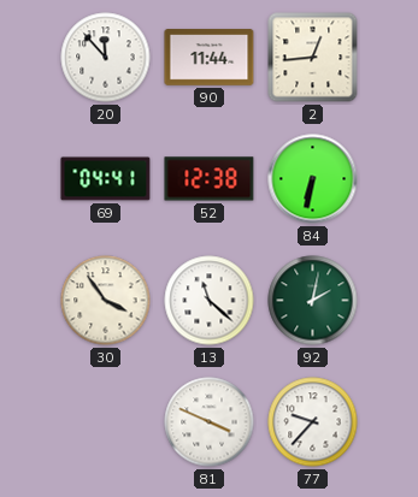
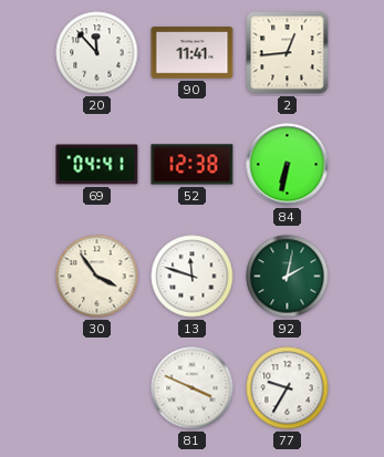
90: 11:44 -> 11:41
13: 11:22 -> 11:48
77: 9:37 -> 9:35
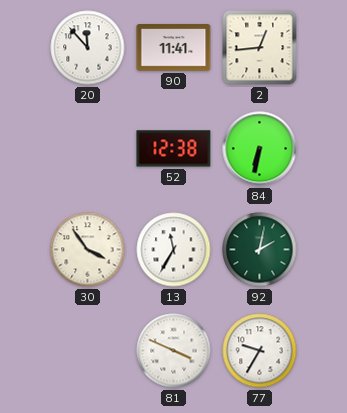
69: 04:41 -> none
13: 11:48 -> 11:35
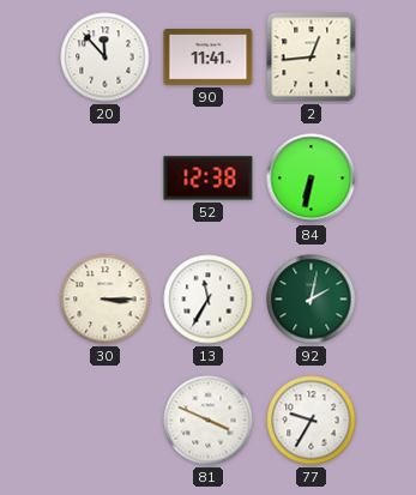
30: 3:54 -> 3:15
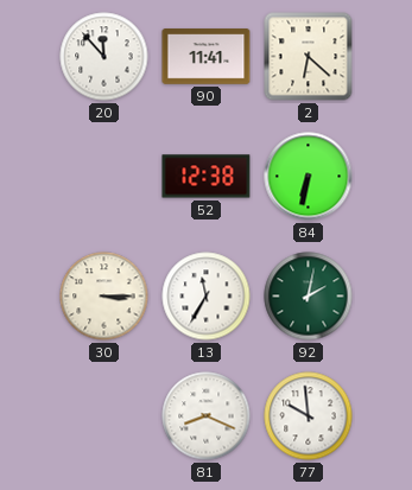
2: 12:44 -> 6:22
81: 3:49 -> 8:19
77: 9:35 -> 9:59
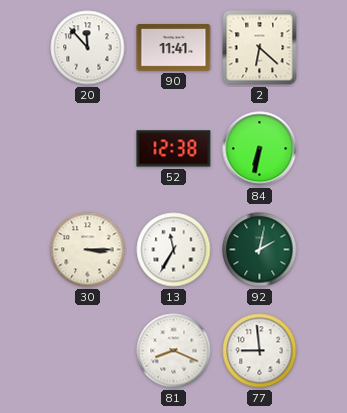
77: 9:59 -> 8:59
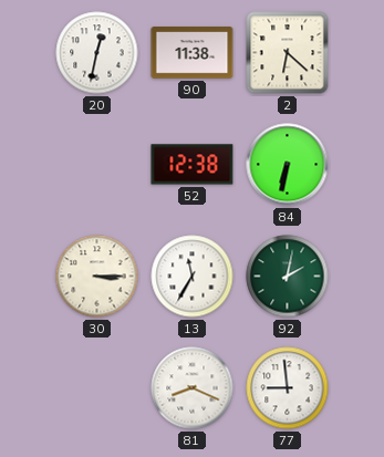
20: 11:53 -> 12:32
90: 11:41 -> 11:38
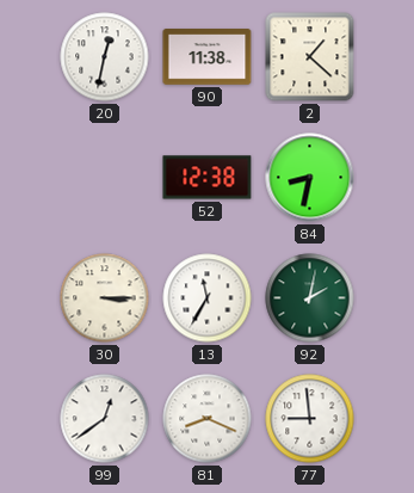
2: 6:22 -> 1:22
84: 6:32 -> 8:32
99: none -> 12:39
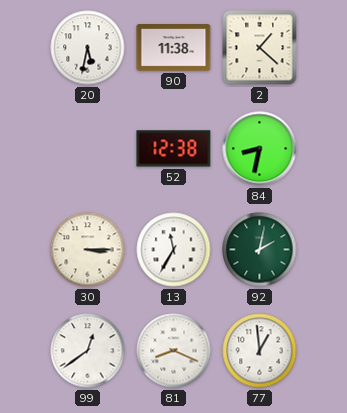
20: 12:32 -> 5:32
77: 8:59 -> 12:59
